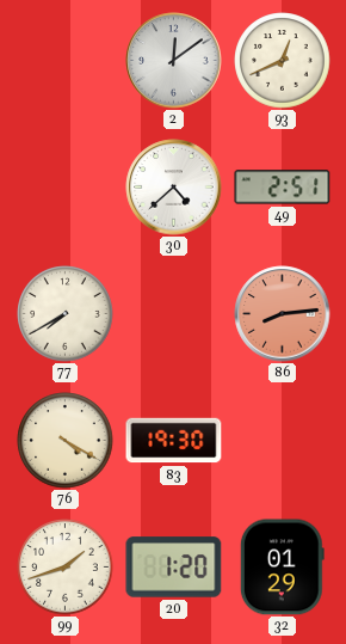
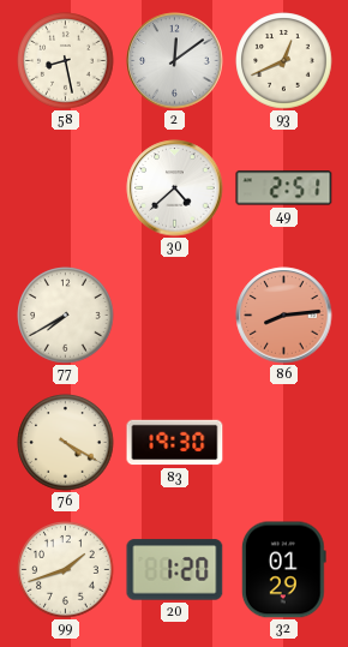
58: none -> 8:28
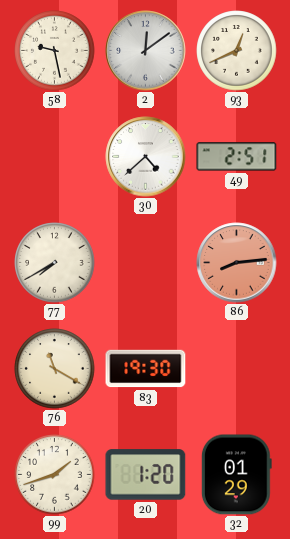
58: 8:28 -> 9:28
76: 4:20 -> 11:20
